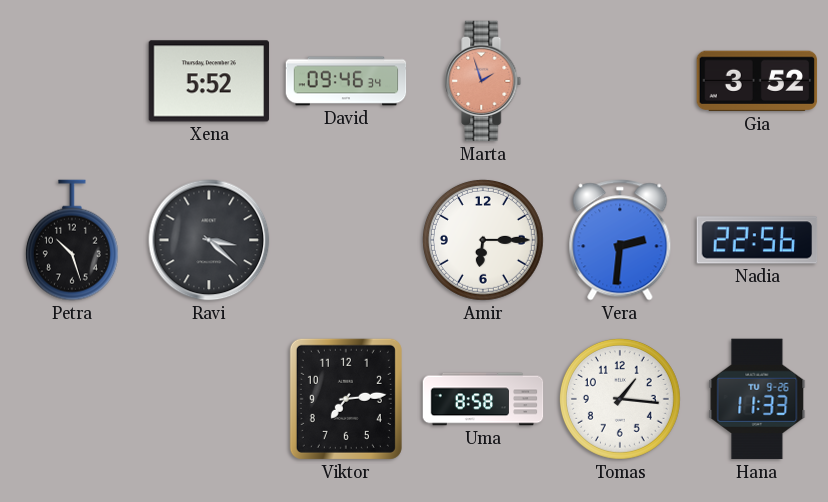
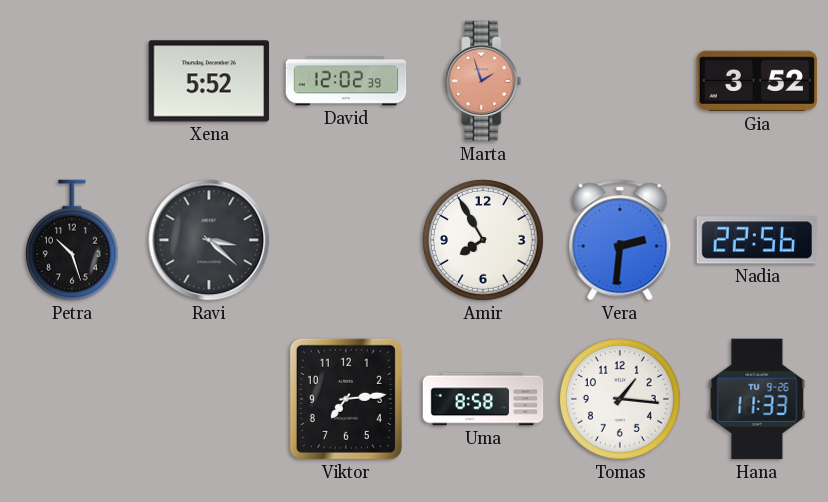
David: 09:46 -> 12:02
Amir: 6:15 -> 7:55
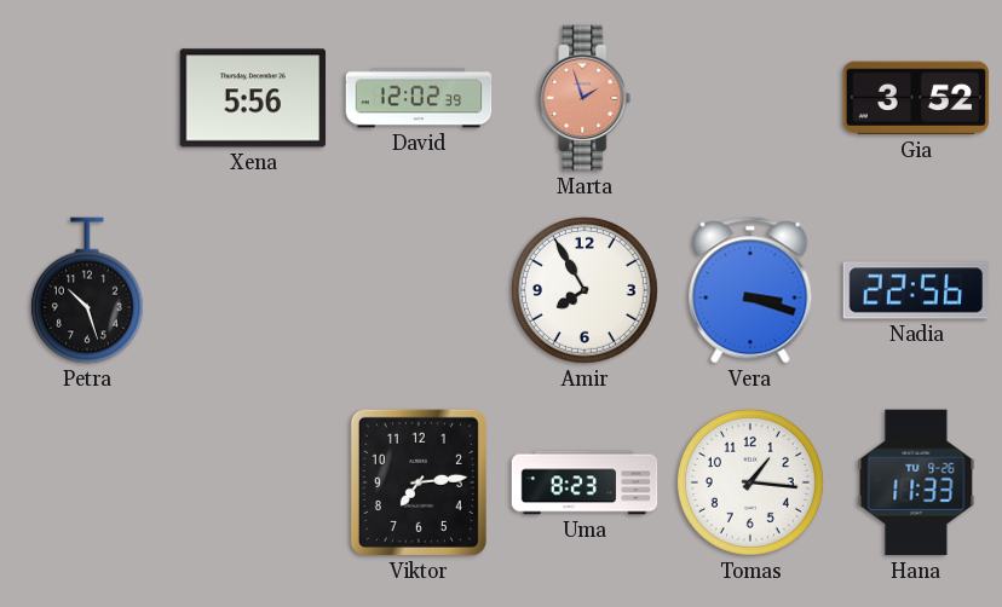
Xena: 5:52 -> 5:56
Ravi: 3:22 -> none
Vera: 2:31 -> 3:18
Uma: 8:58 -> 8:23
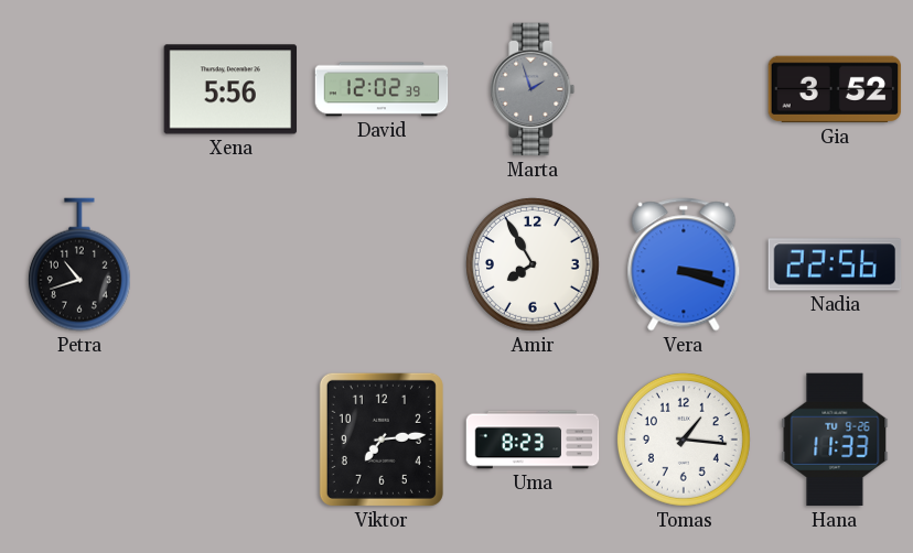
Marta dial: salmon -> grey
Petra: 10:27 -> 10:42
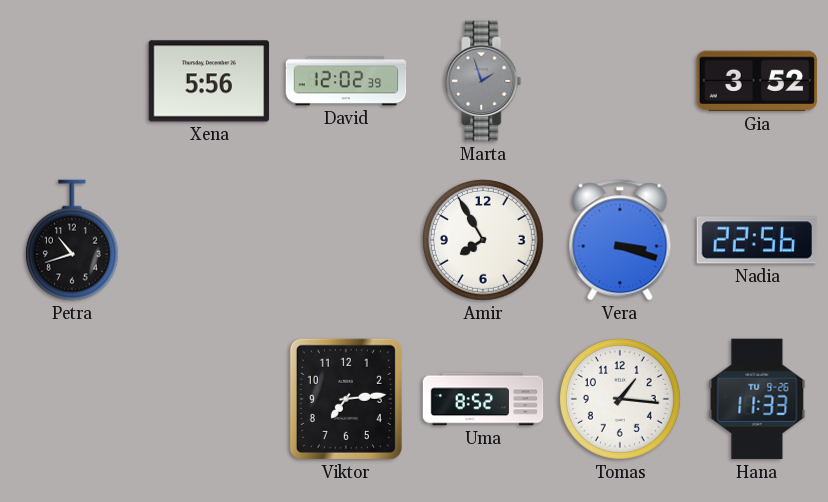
Uma: 8:23 -> 8:52
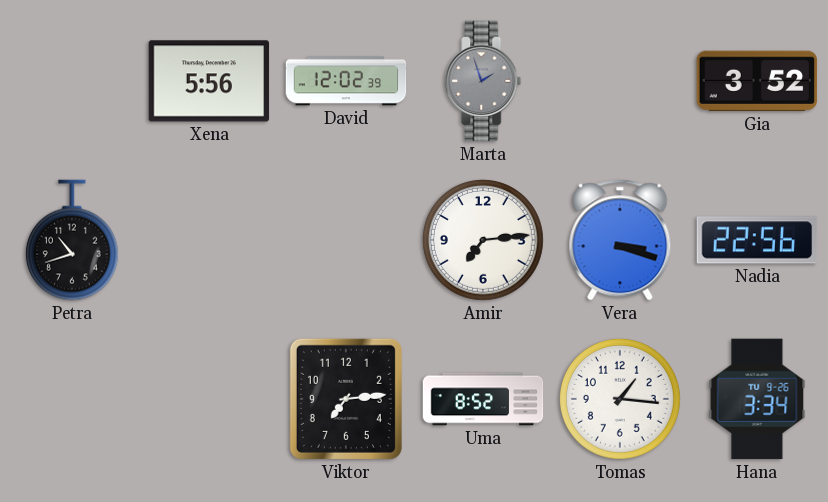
Amir: 7:55 -> 7:14
Hana: 11:33 -> 3:34
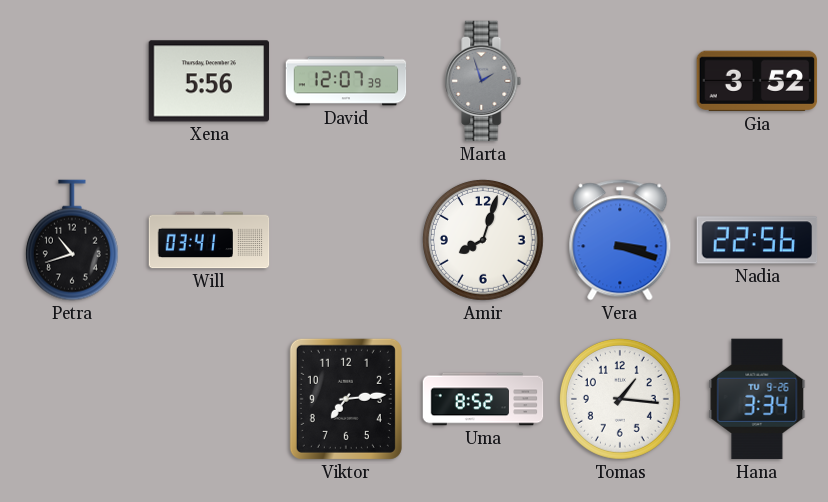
David: 12:02 -> 12:07
Will: none -> 03:41
Amir: 7:14 -> 8:03
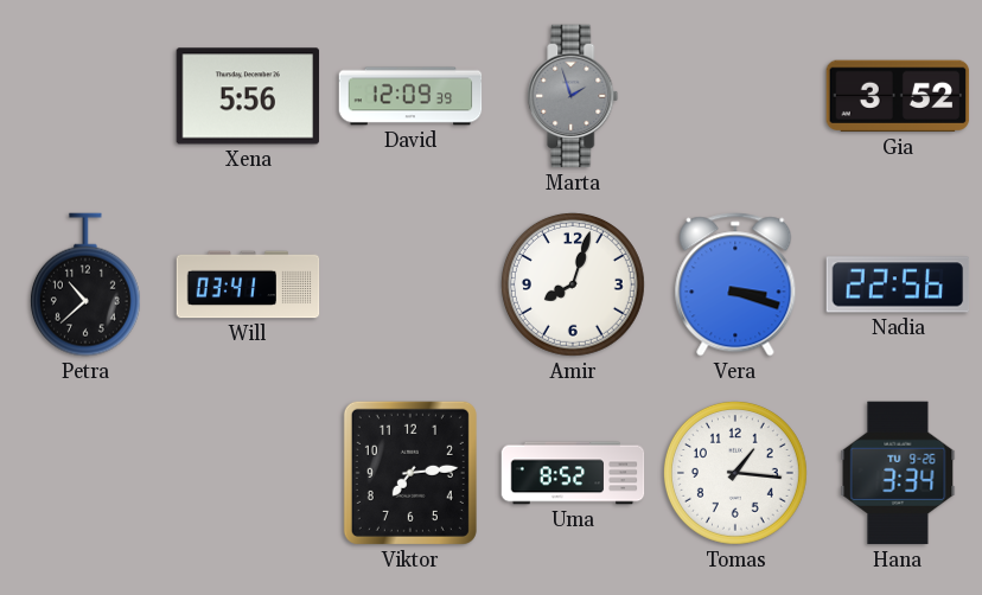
David: 12:07 -> 12:09
Petra: 10:42 -> 10:38
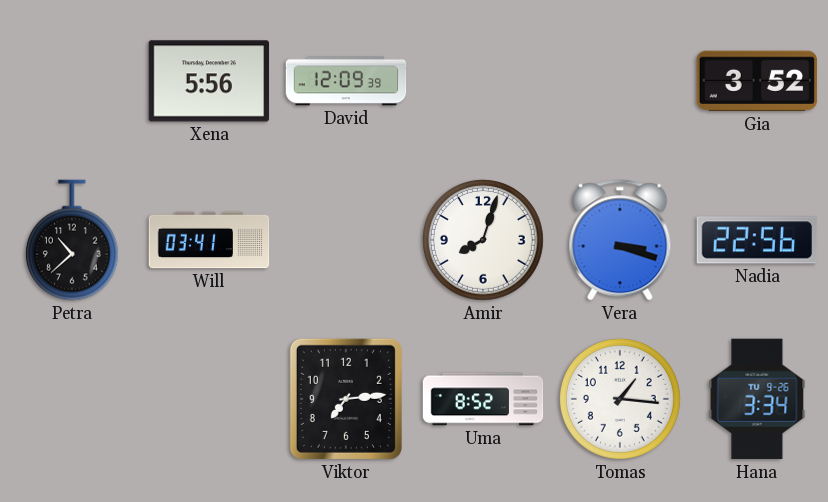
Marta: 1:57 -> none
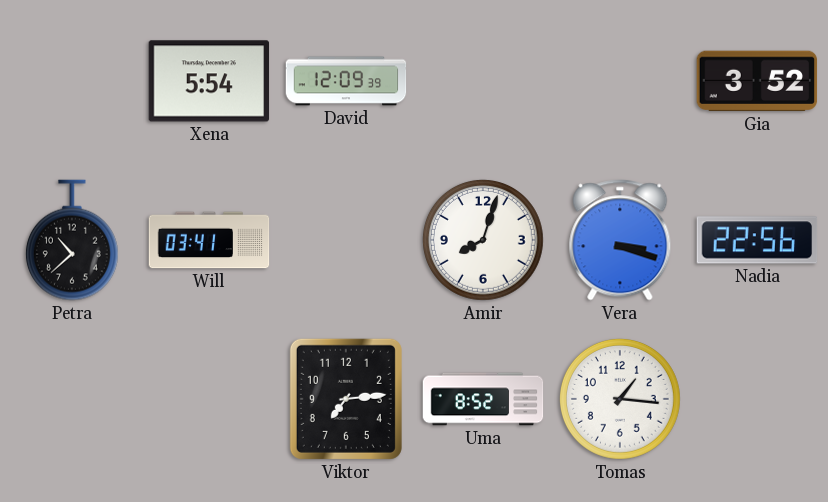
Xena: 5:56 -> 5:54
Hana: 3:34 -> none
